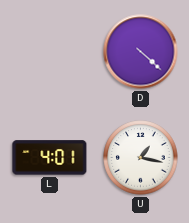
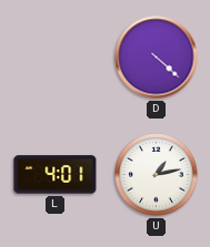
U: 1:17 -> 1:13
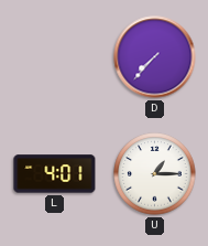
D: 4:22 -> 7:37
U: 1:13 -> 1:15
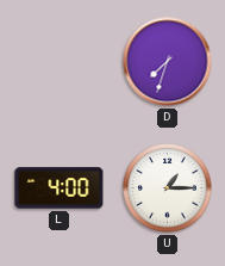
D: 7:37 -> 7:33
L: 4:01 -> 4:00
